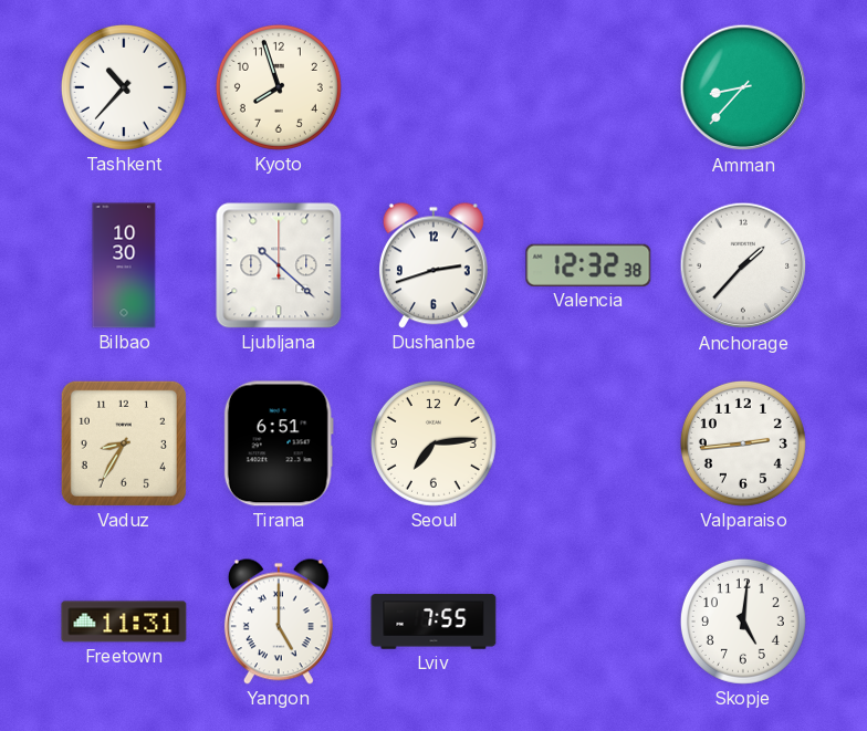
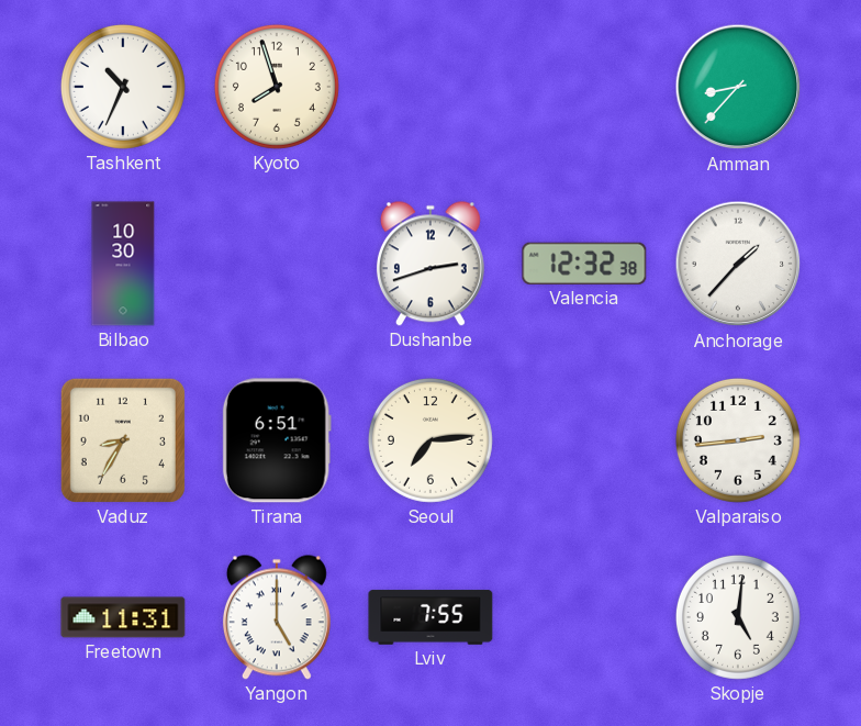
Tashkent: 10:37 -> 10:34
Ljubljana: 10:22 -> none
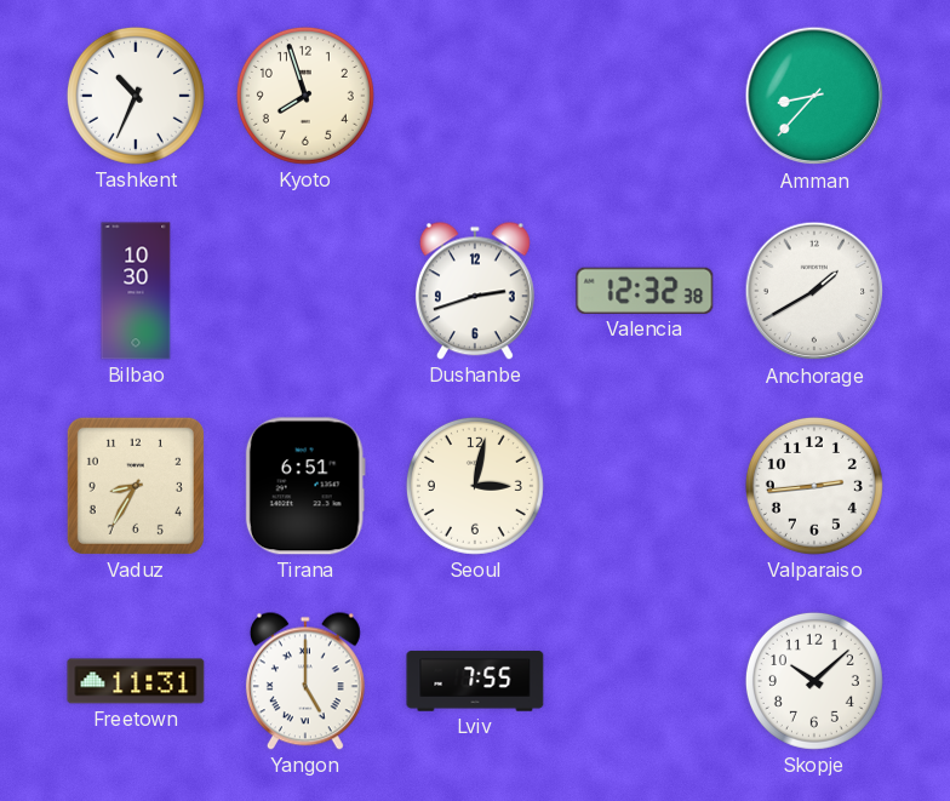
Anchorage: 1:37 -> 1:40
Seoul: 7:14 -> 3:02
Skopje: 5:01 -> 10:08
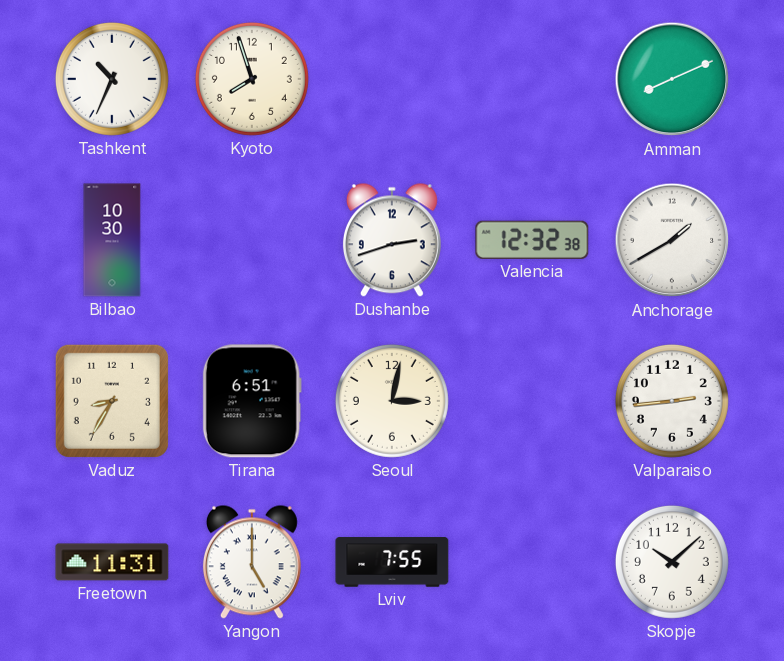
Amman: 8:37 -> 8:11
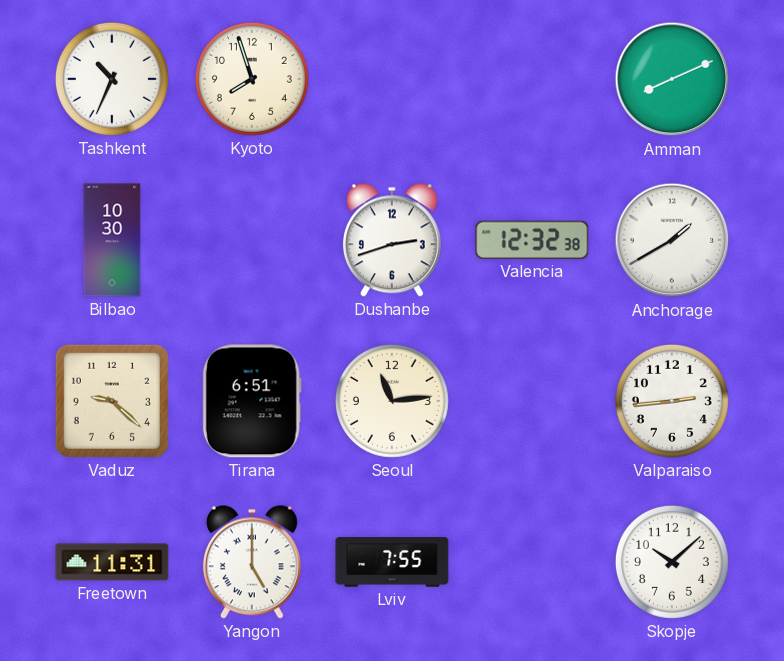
Vaduz: 8:35 -> 9:22
Seoul: 3:02 -> 11:14
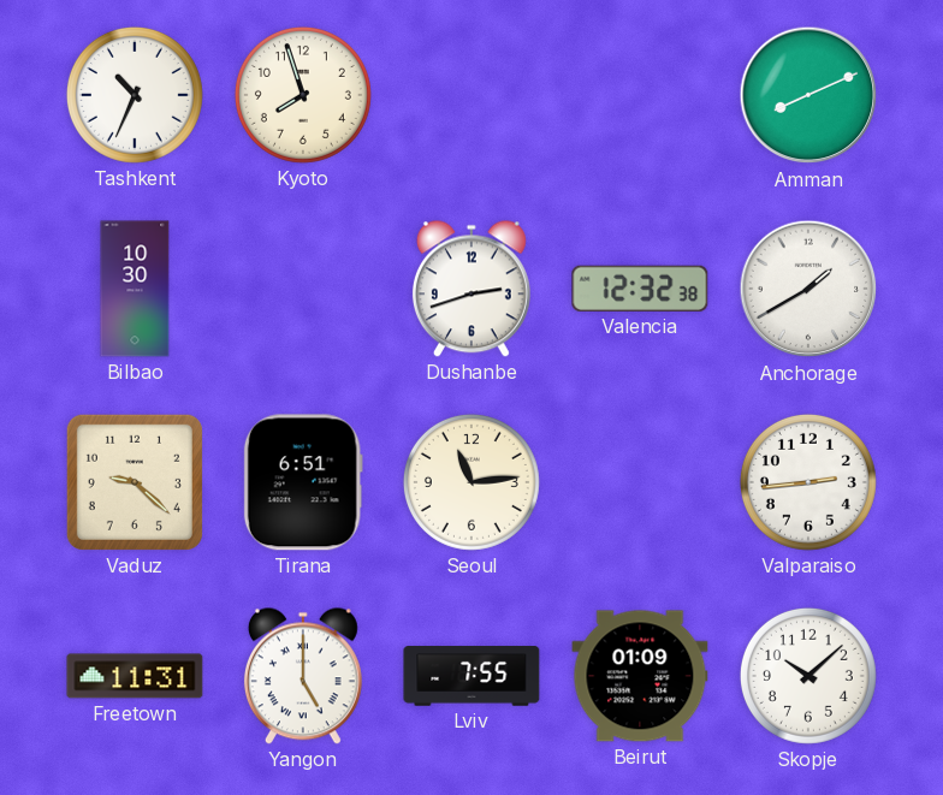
Beirut: none -> 01:09
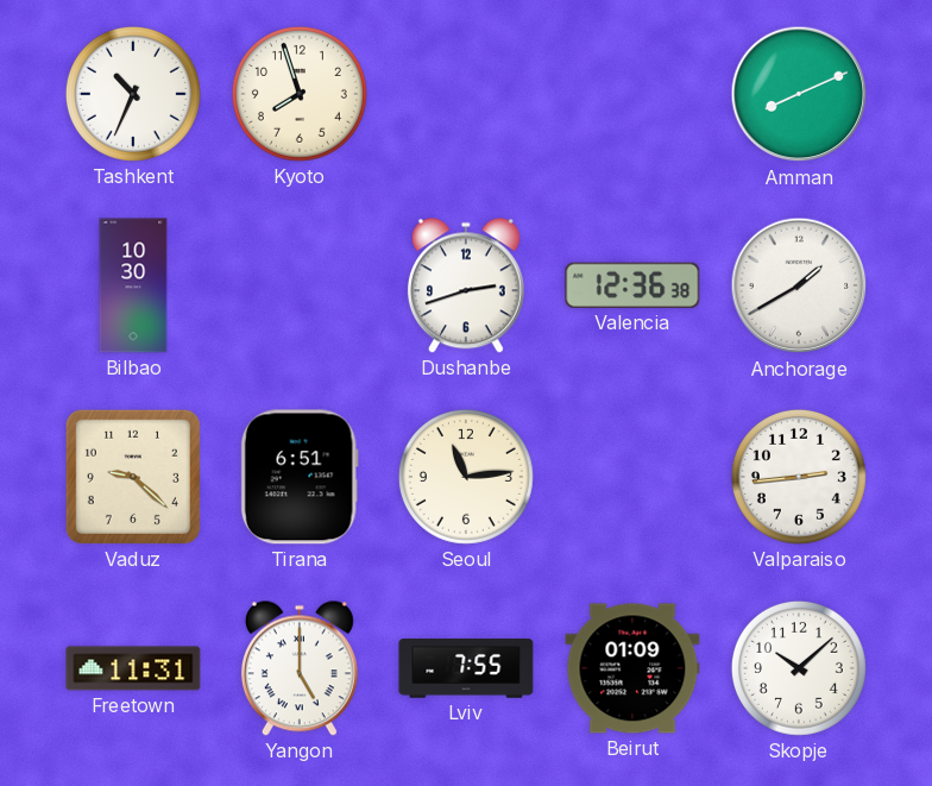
Valencia: 12:32 -> 12:36
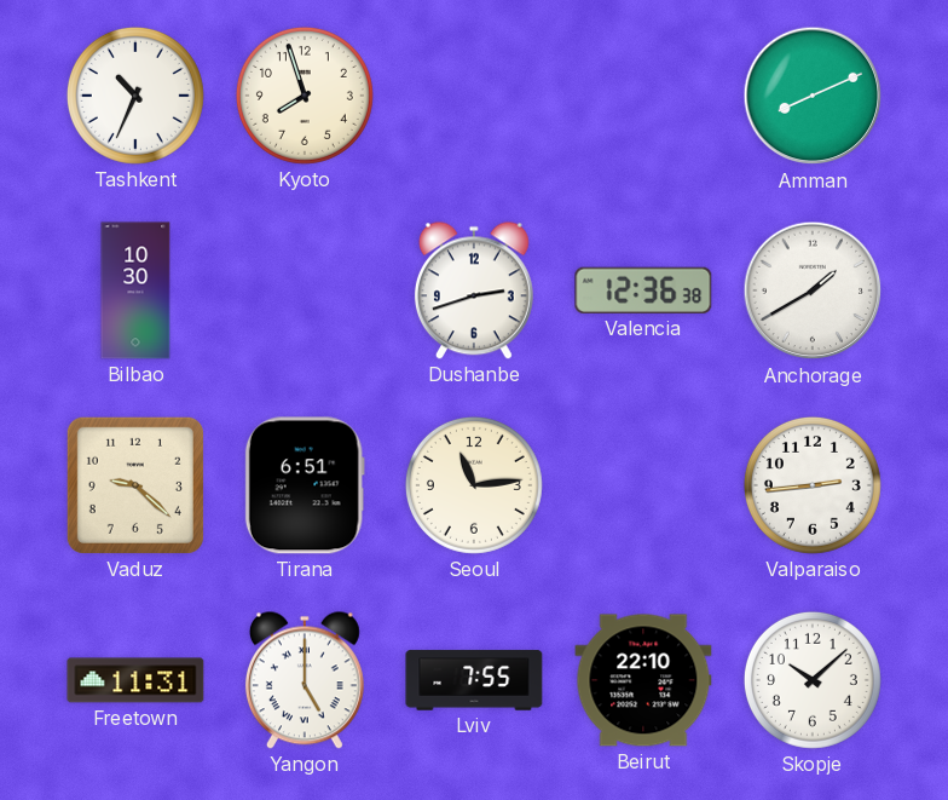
Beirut: 01:09 -> 22:10
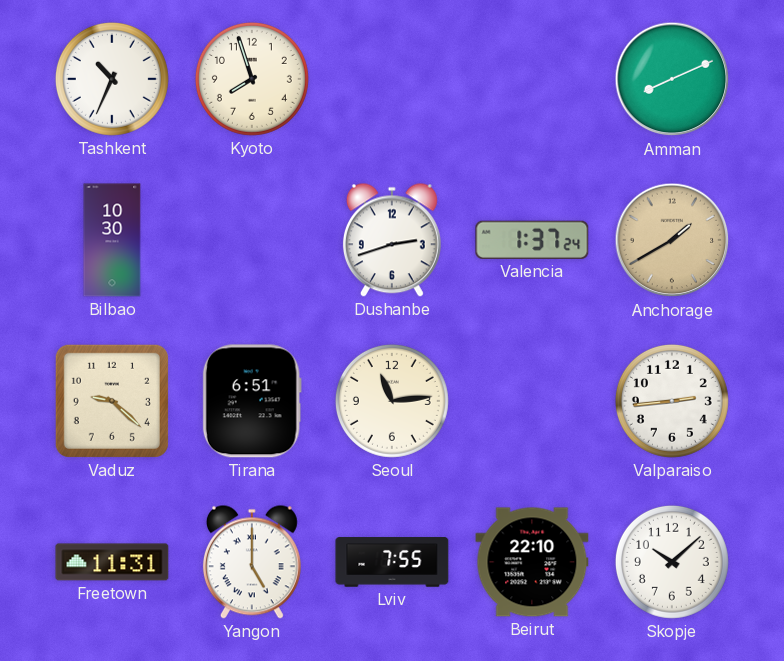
Valencia: 12:36 -> 1:37
Anchorage dial: white -> champagne
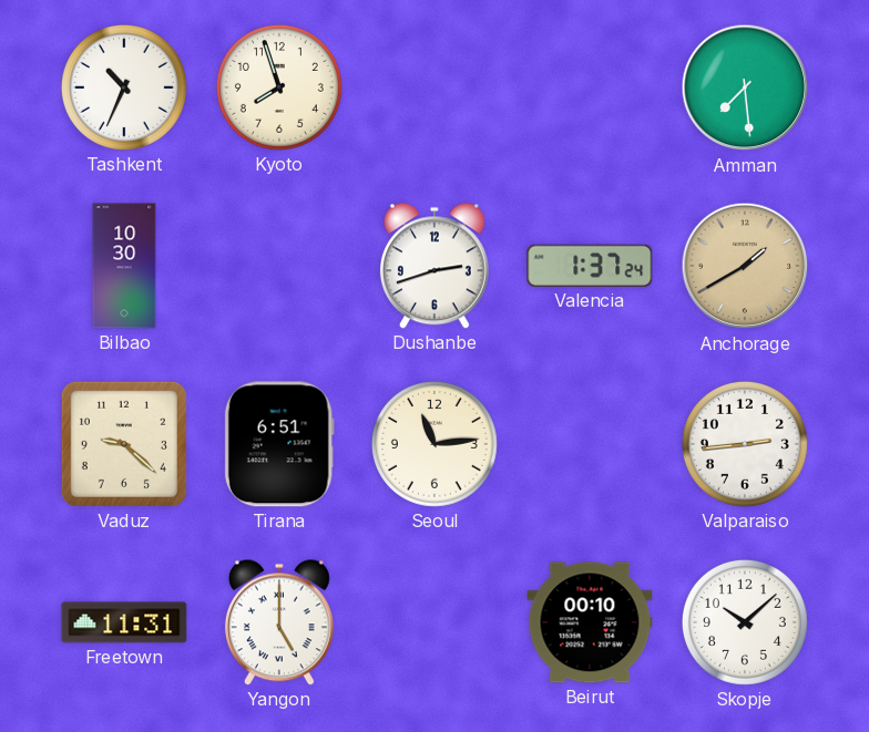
Amman: 8:11 -> 7:29
Lviv: 7:55 -> none
Beirut: 22:10 -> 00:10
